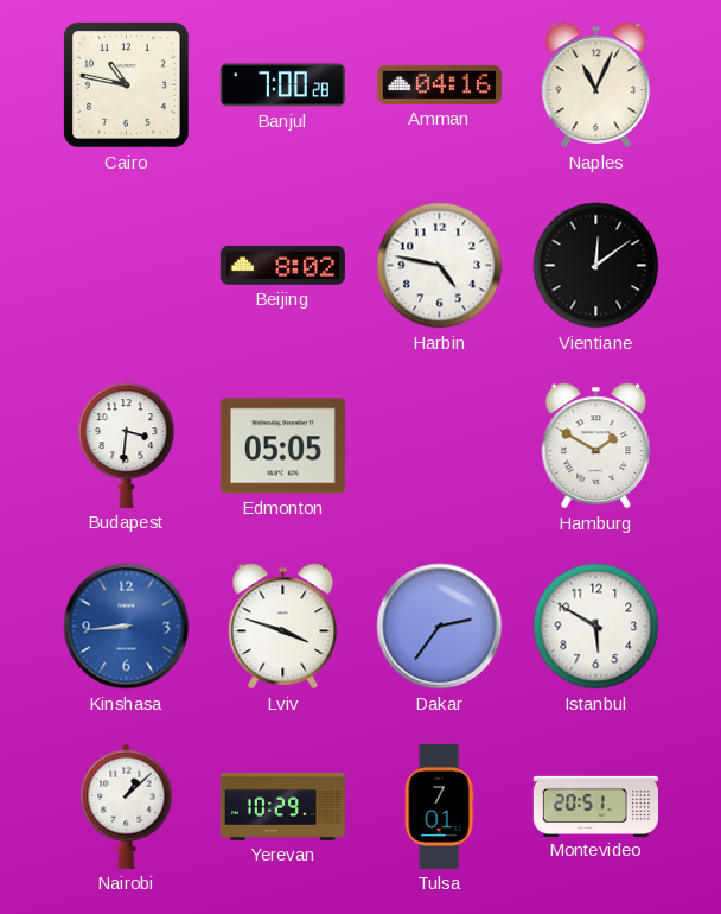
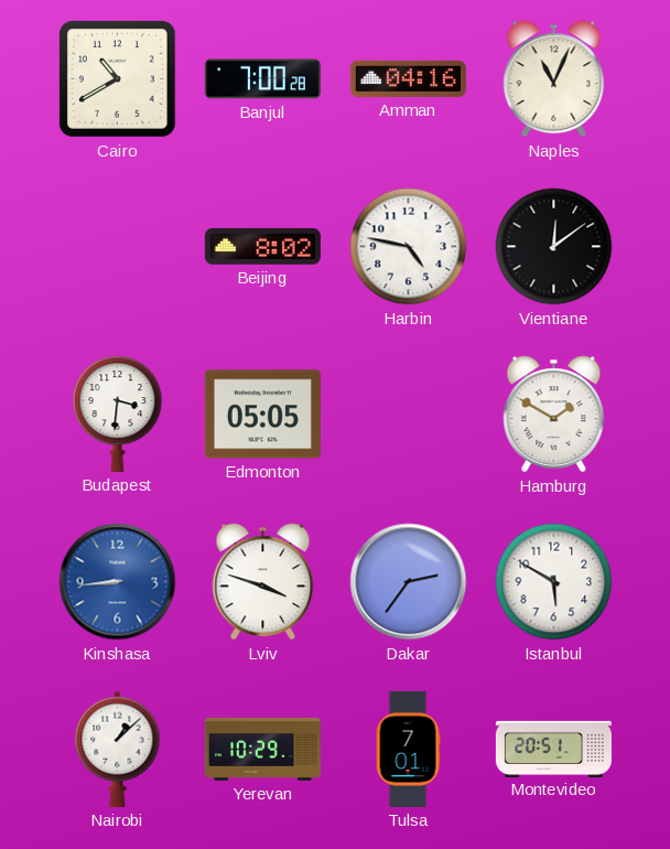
Cairo: 10:47 -> 10:40
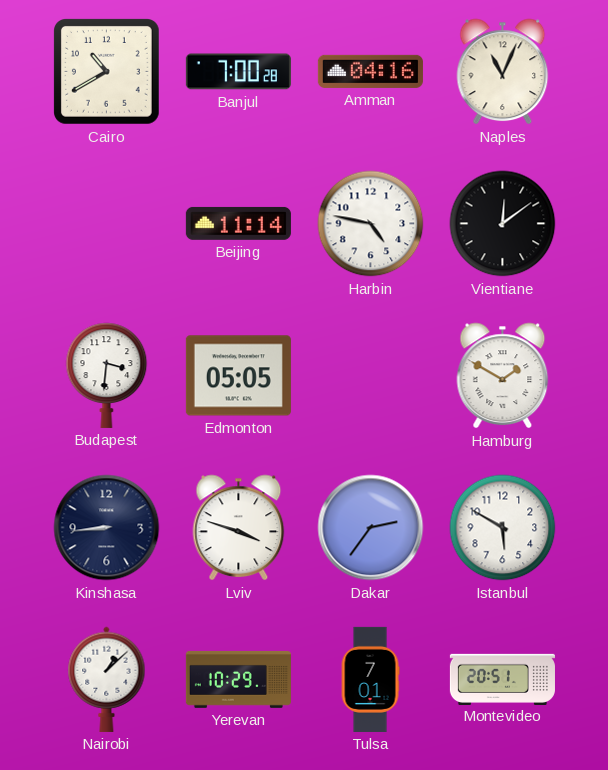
Beijing: 8:02 -> 11:14
Kinshasa dial: blue -> navy
